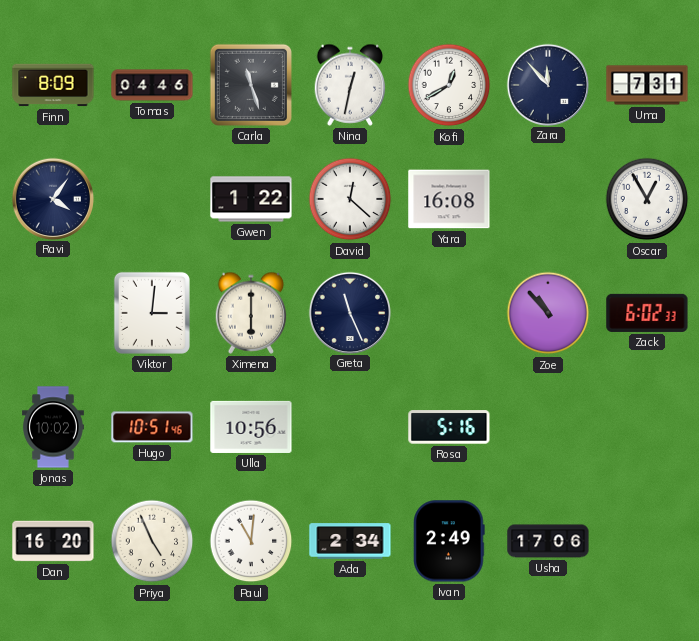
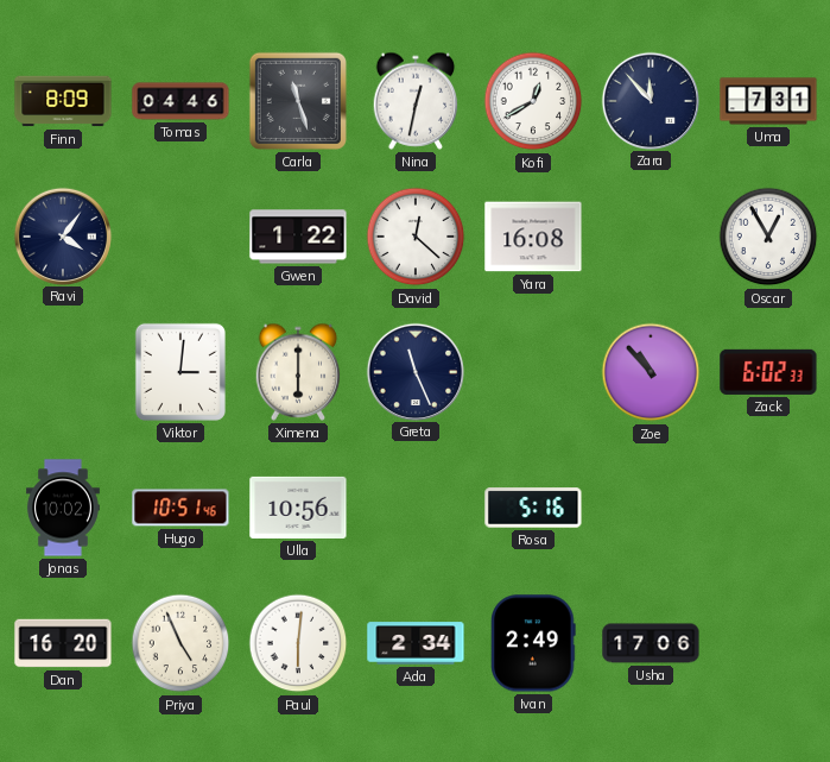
Paul: 11:01 -> 6:01
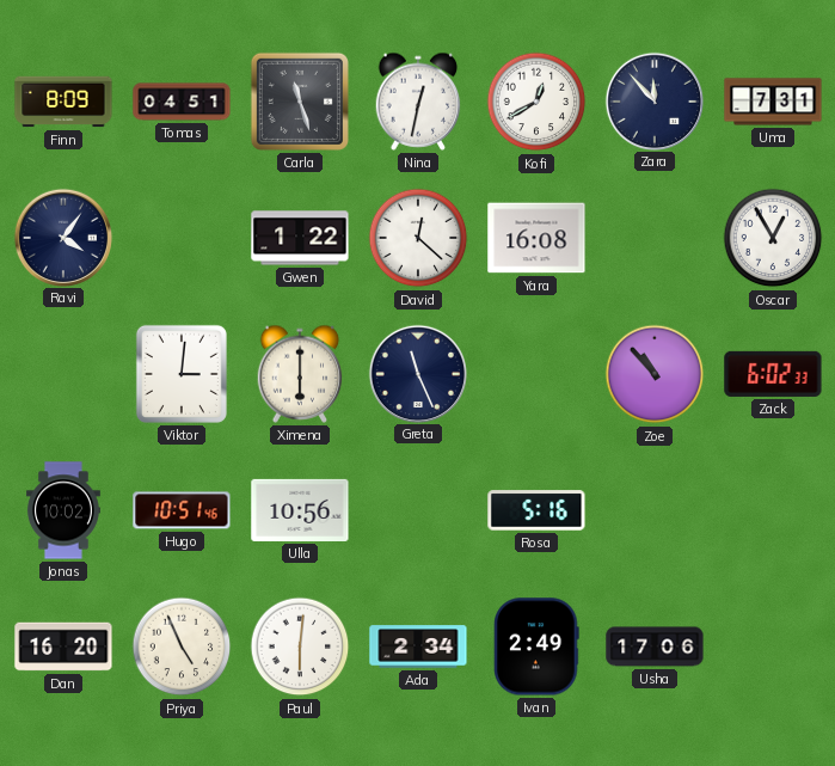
Tomas: 04:46 -> 04:51
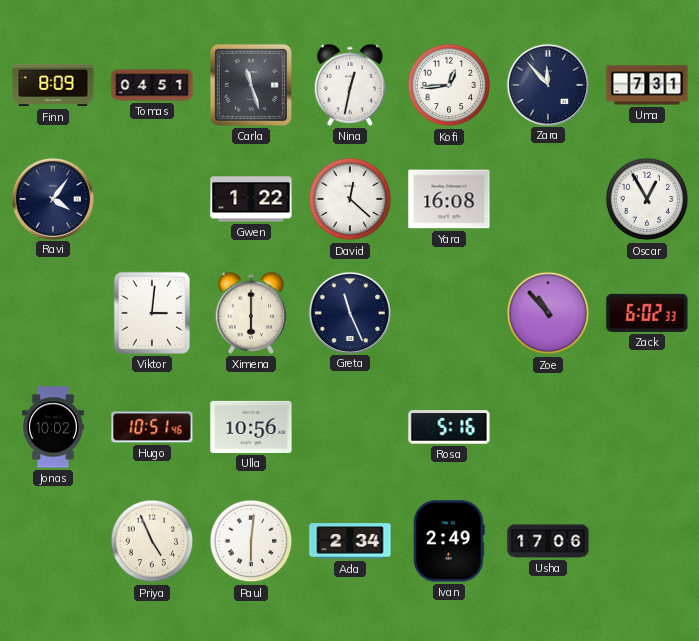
Kofi: 12:40 -> 12:44
Dan: 16:20 -> none
